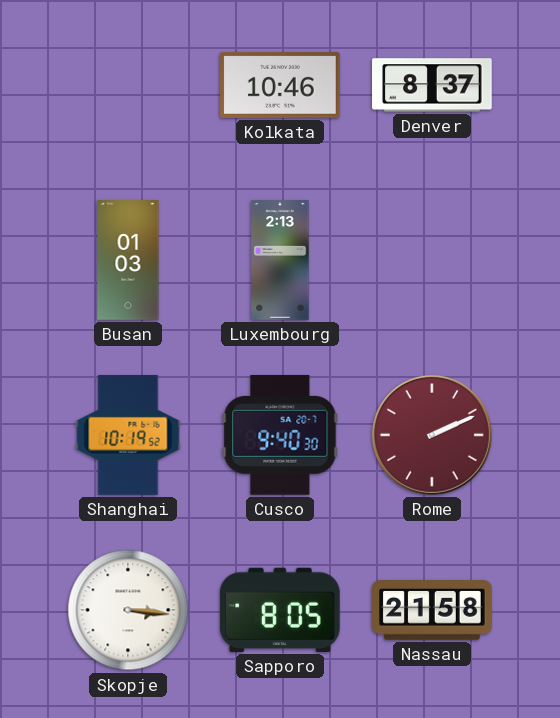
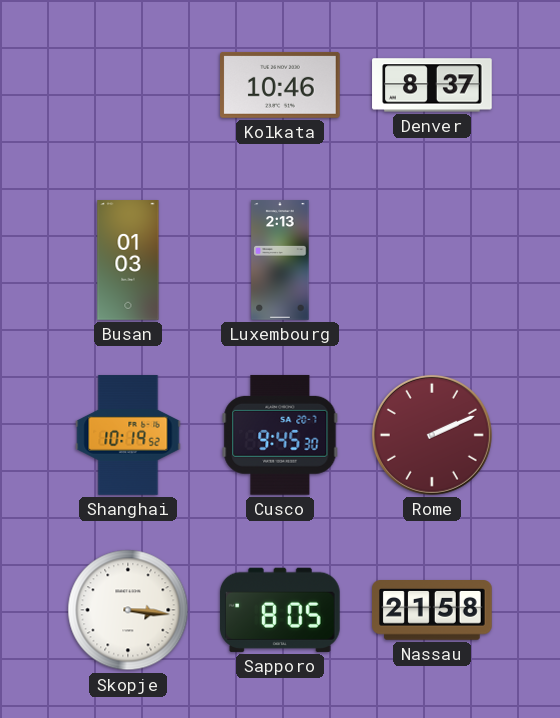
Cusco: 9:40 -> 9:45
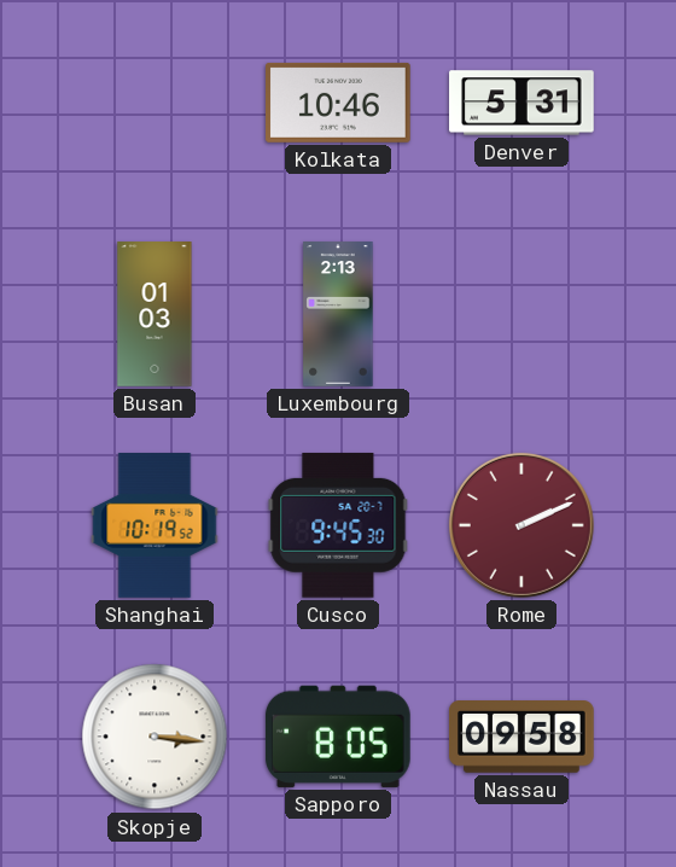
Denver: 8:37 -> 5:31
Nassau: 21:58 -> 09:58
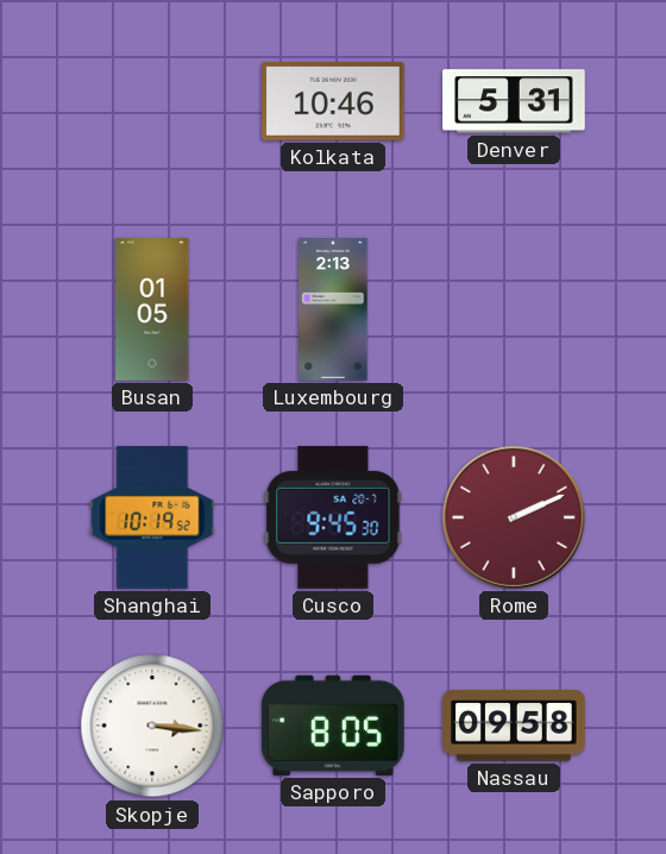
Busan: 01:03 -> 01:05
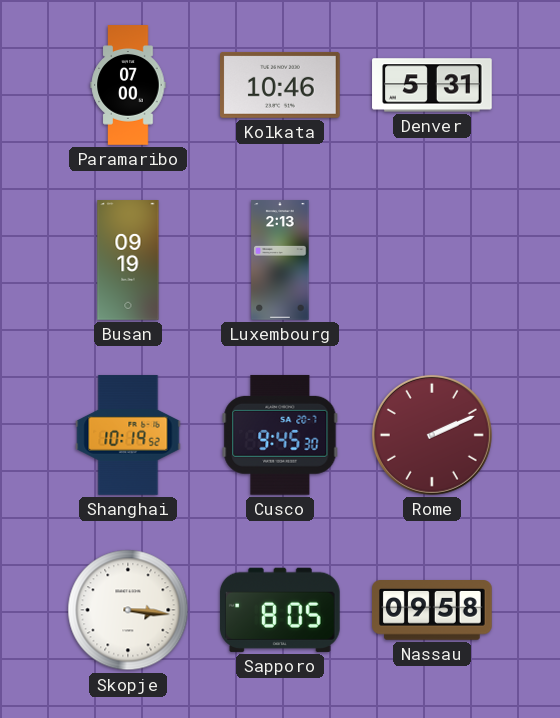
Paramaribo: none -> 07:00
Busan: 01:05 -> 09:19
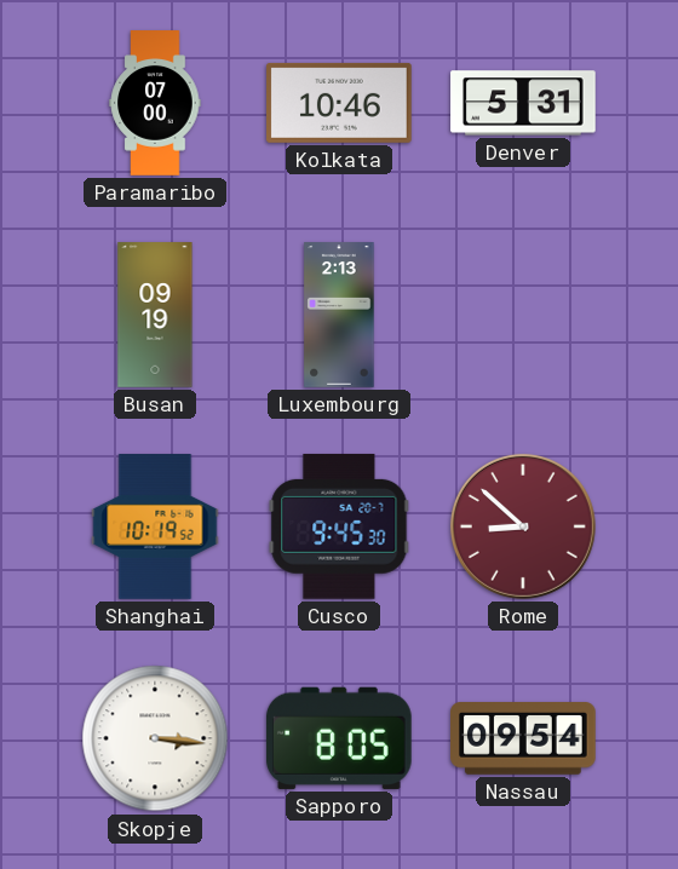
Rome: 2:11 -> 8:52
Nassau: 09:58 -> 09:54
